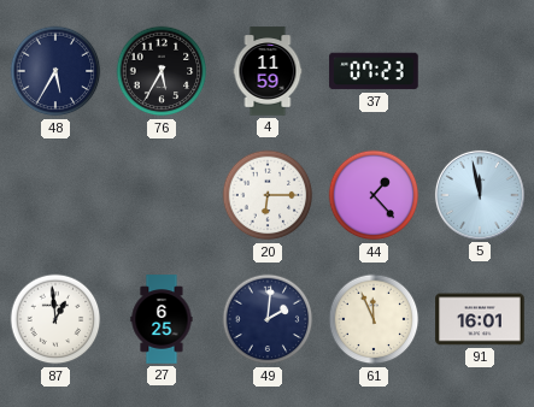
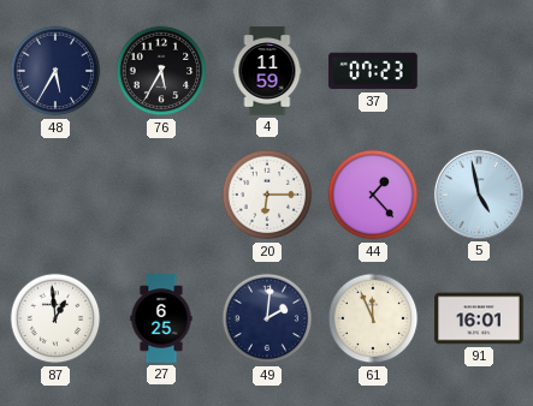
5: 11:58 -> 4:58
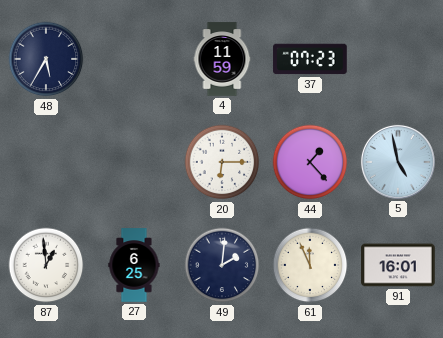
76: 5:35 -> none
